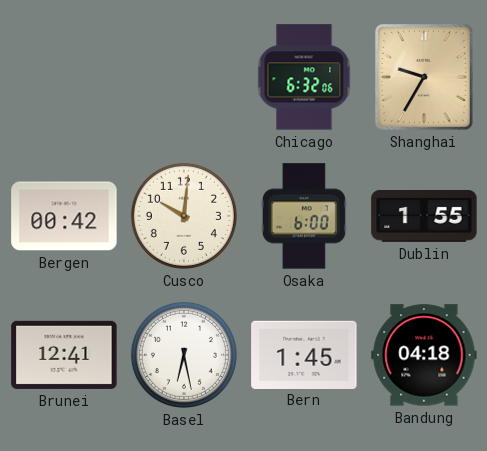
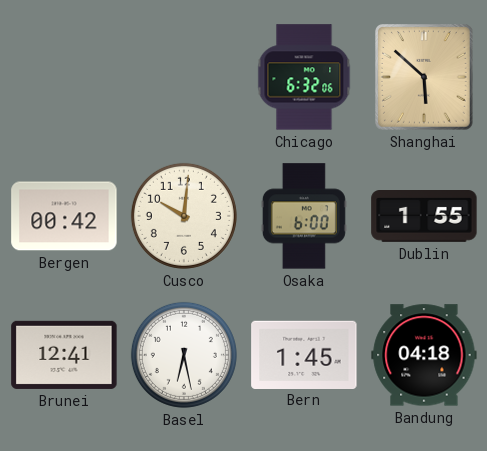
Shanghai: 9:35 -> 5:52
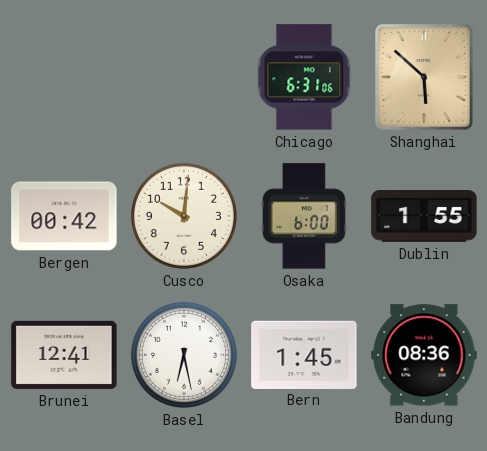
Chicago: 6:32 -> 6:31
Bandung: 04:18 -> 08:36
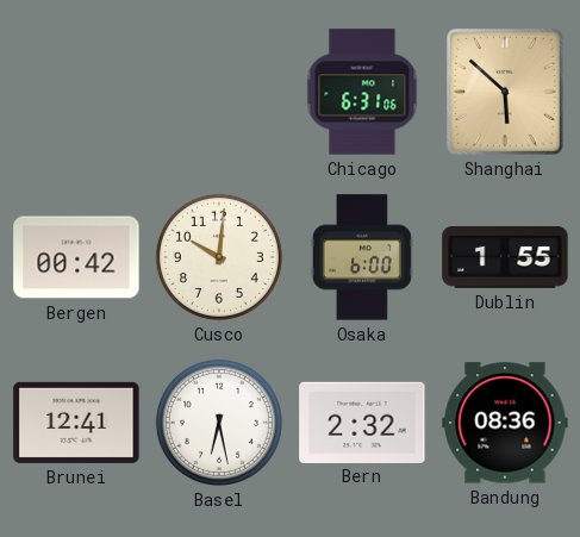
Bern: 1:45 -> 2:32
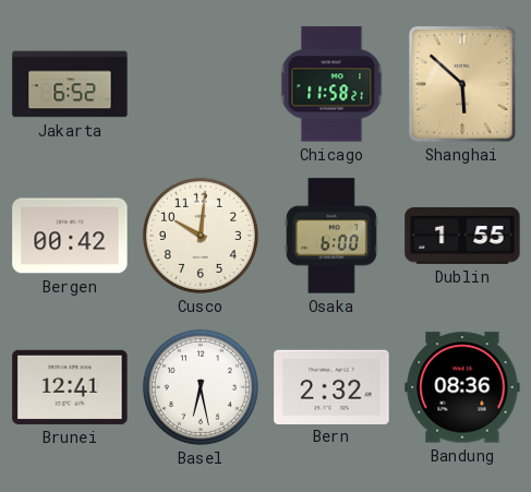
Jakarta: none -> 6:52
Chicago: 6:31 -> 11:58
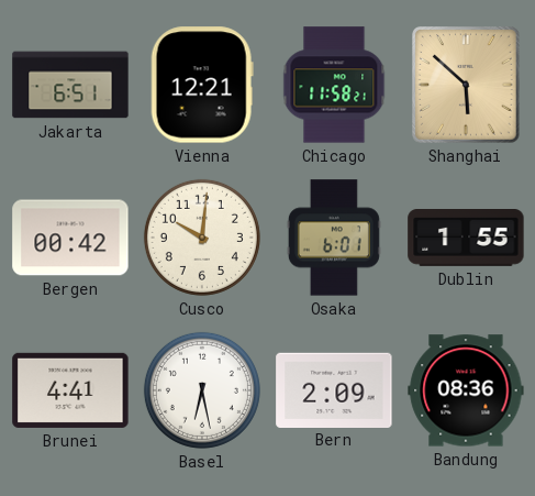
Jakarta: 6:52 -> 6:51
Vienna: none -> 12:21
Osaka: 6:00 -> 6:01
Brunei: 12:41 -> 4:41
Bern: 2:32 -> 2:09
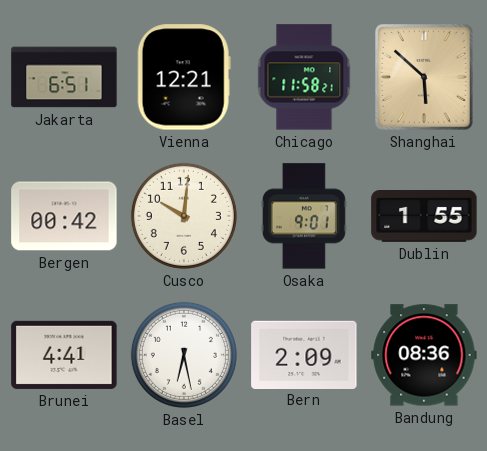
Osaka: 6:01 -> 9:01
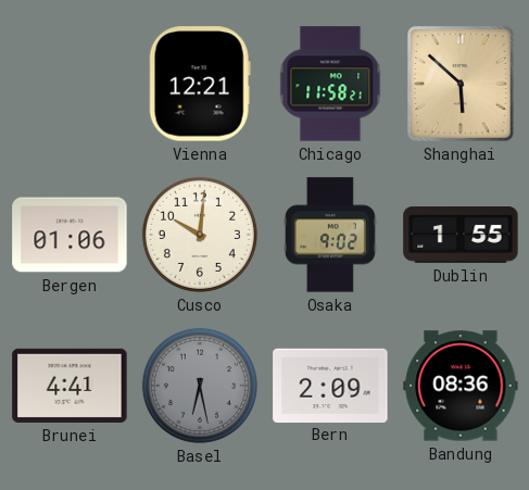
Jakarta: 6:51 -> none
Bergen: 00:42 -> 01:06
Osaka: 9:01 -> 9:02
Basel dial: white -> grey
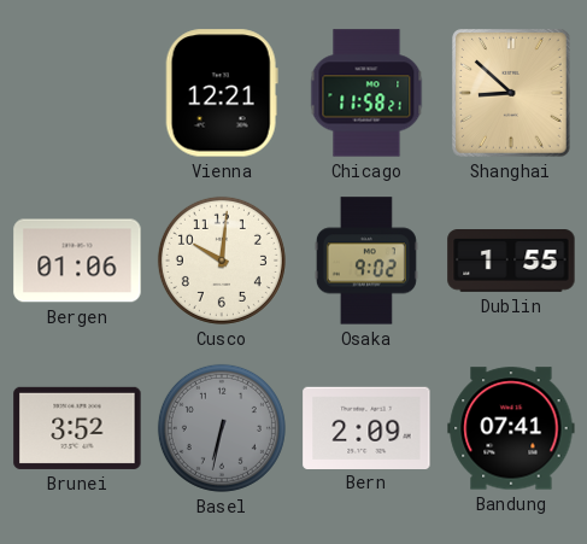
Shanghai: 5:52 -> 8:52
Brunei: 4:41 -> 3:52
Basel: 6:28 -> 6:32
Bandung: 08:36 -> 07:41
